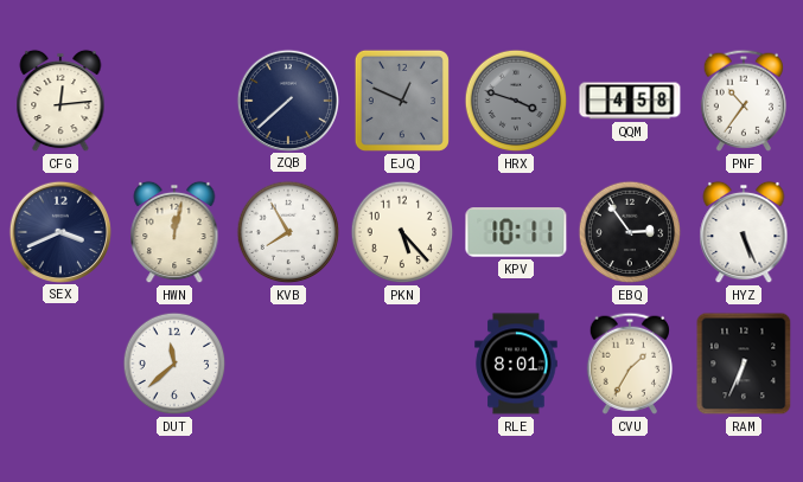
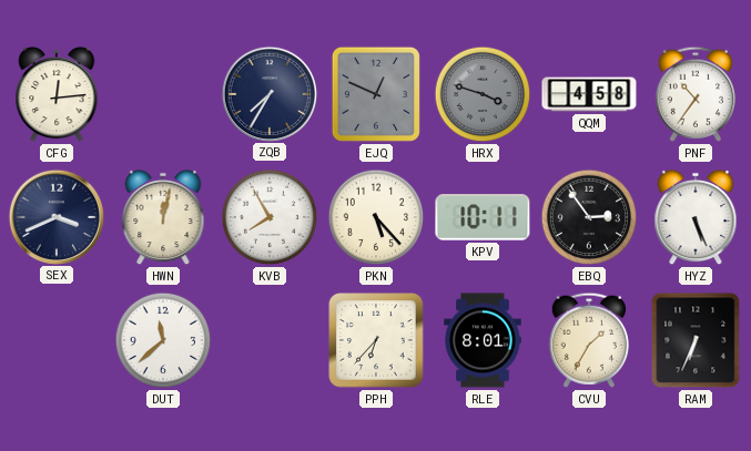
ZQB: 7:38 -> 7:35
PPH: none -> 6:37
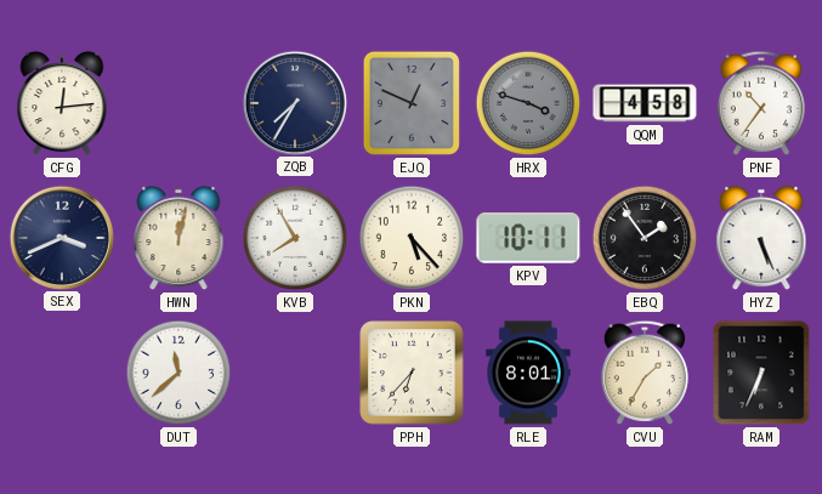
EBQ: 2:54 -> 1:54
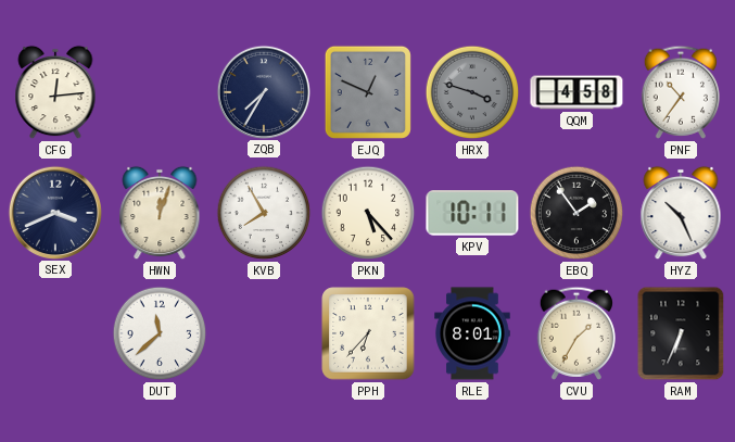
HWN: 12:02 -> 12:03
HYZ: 5:26 -> 10:26
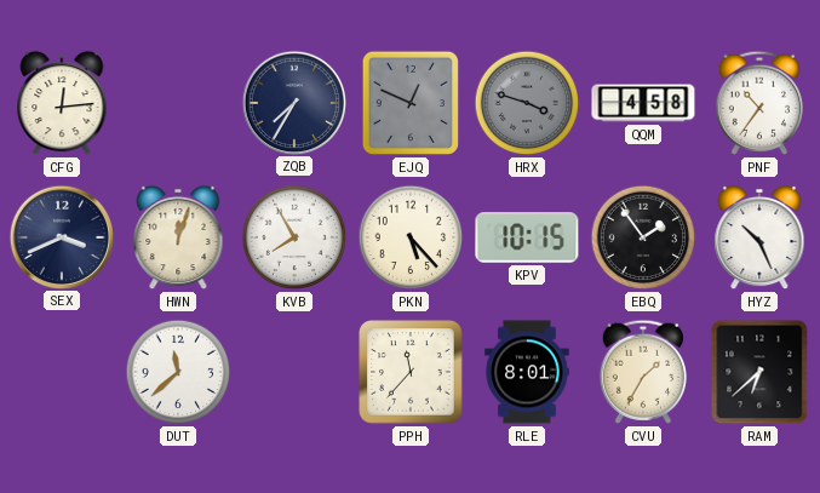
KPV: 10:11 -> 10:15
PPH: 6:37 -> 11:37
RAM: 6:34 -> 6:38
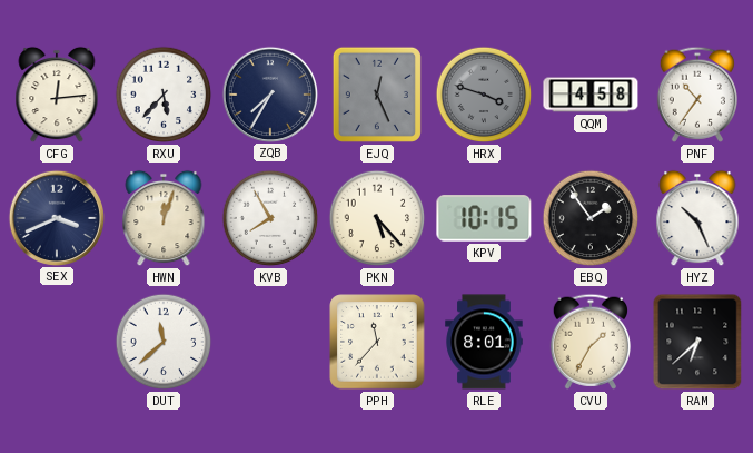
RXU: none -> 5:37
EJQ: 12:49 -> 12:26
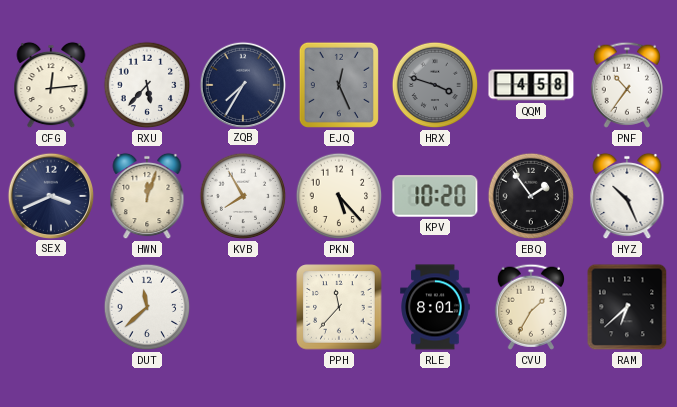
KPV: 10:15 -> 10:20
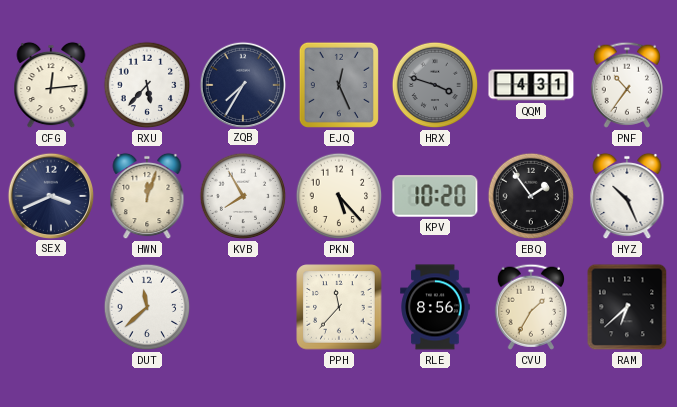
QQM: 4:58 -> 4:31
RLE: 8:01 -> 8:56
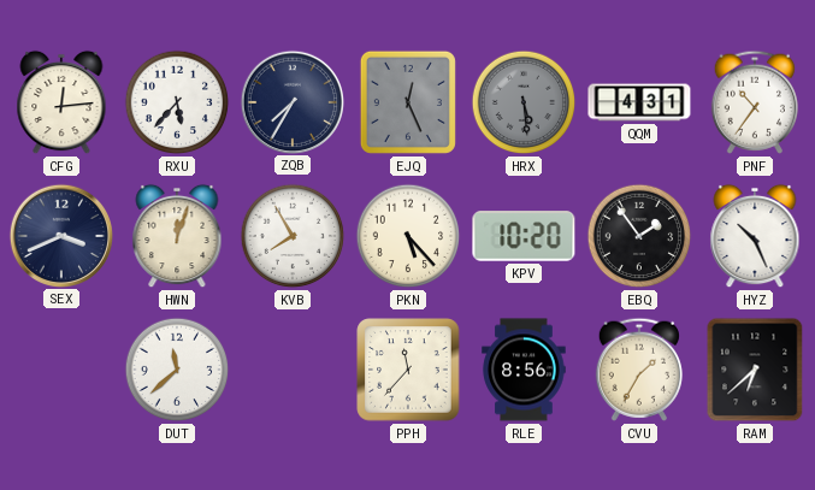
HRX: 3:48 -> 5:29
